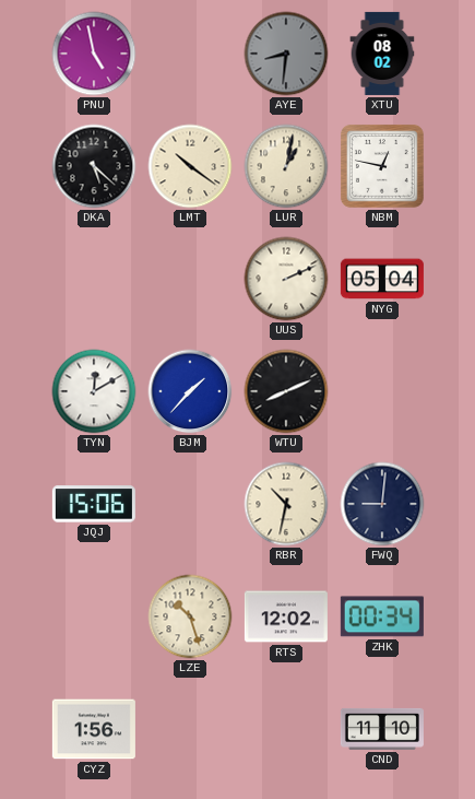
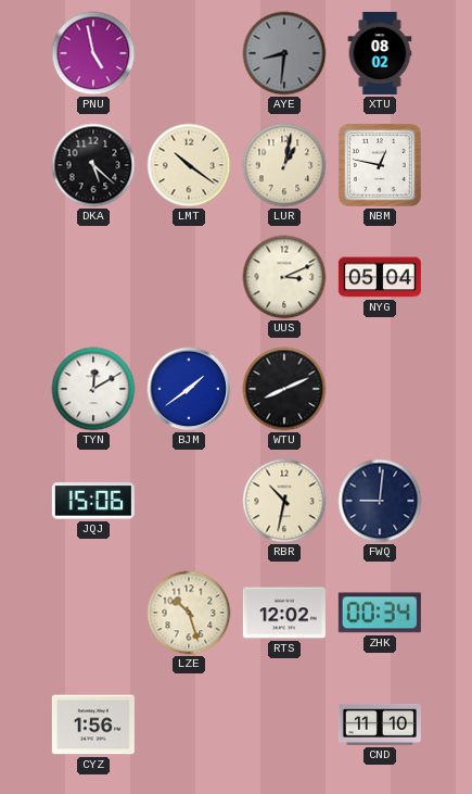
UUS: 2:11 -> 3:11
BJM: 1:37 -> 1:39
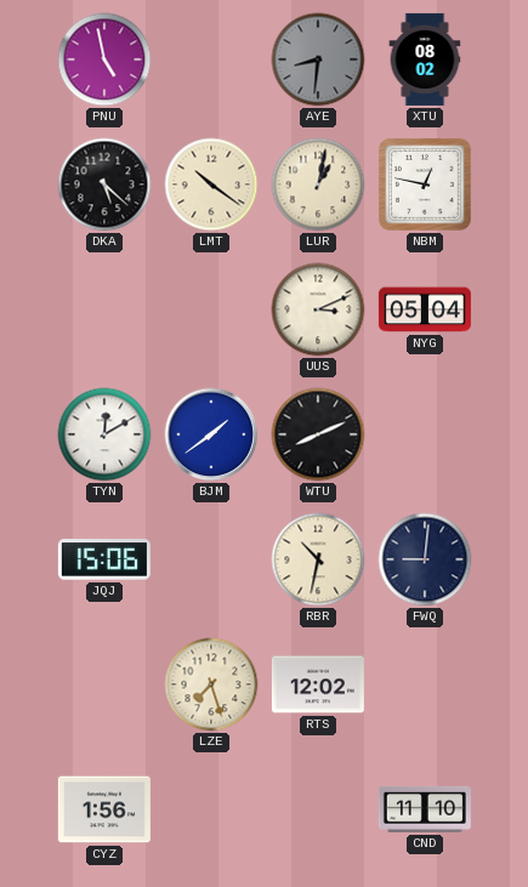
LZE: 10:27 -> 7:27
ZHK: 00:34 -> none
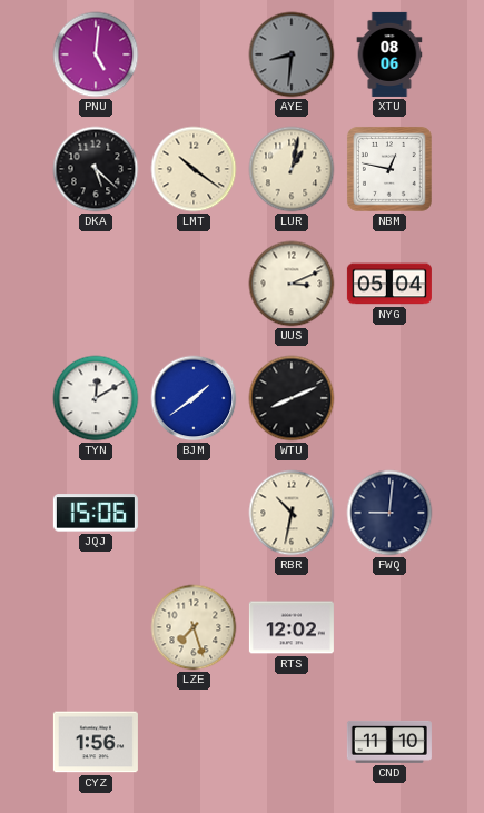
PNU: 4:58 -> 5:01
XTU: 08:02 -> 08:06
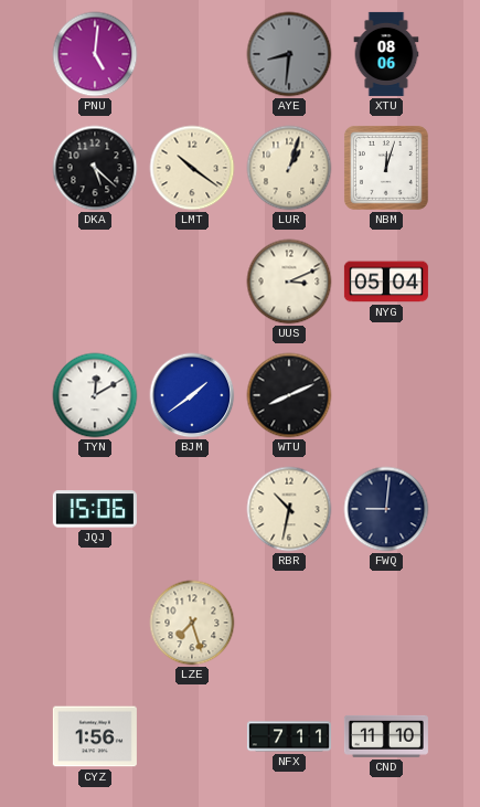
LUR: 1:02 -> 1:03
NBM: 12:47 -> 12:03
RTS: 12:02 -> none
NFX: none -> 7:11
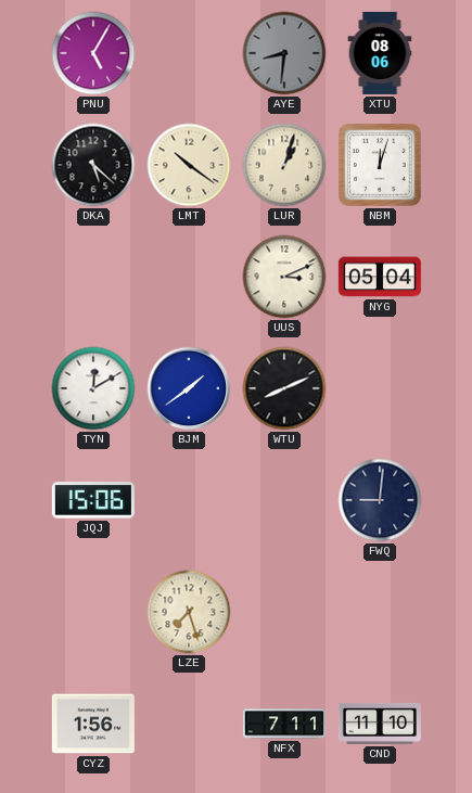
PNU: 5:01 -> 5:05
RBR: 10:32 -> none
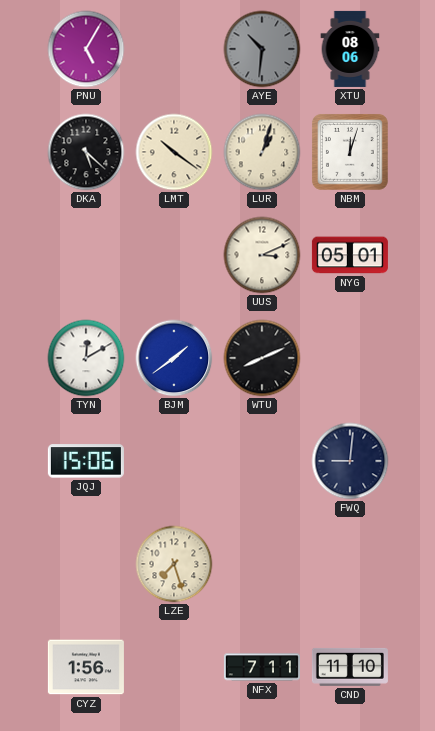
AYE: 8:31 -> 10:31
NYG: 05:04 -> 05:01
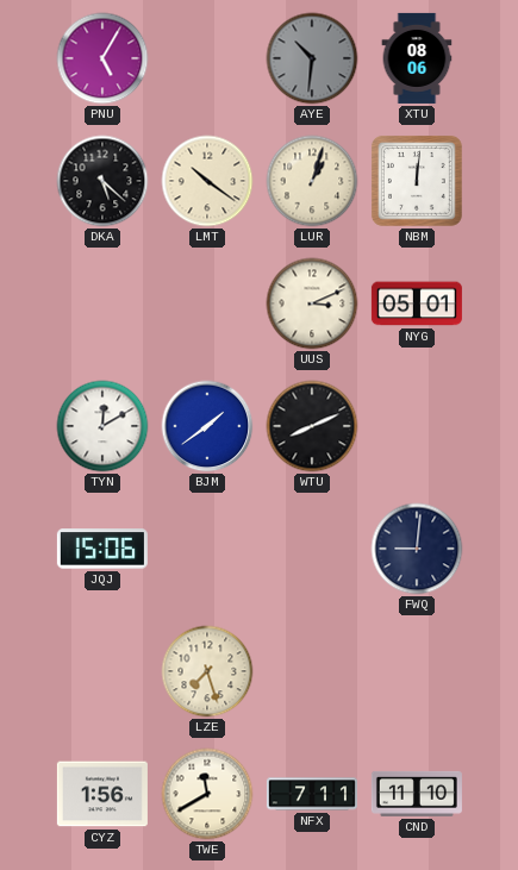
NBM: 12:03 -> 12:01
TWE: none -> 11:40
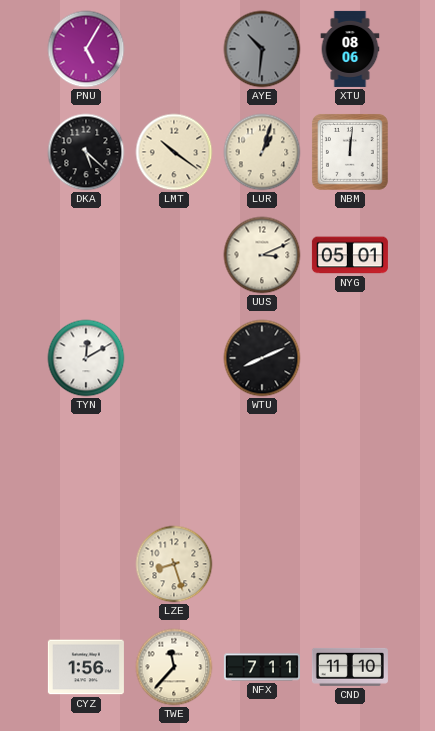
BJM: 1:39 -> none
JQJ: 15:06 -> none
FWQ: 9:01 -> none
LZE: 7:27 -> 8:27
TWE: 11:40 -> 11:37
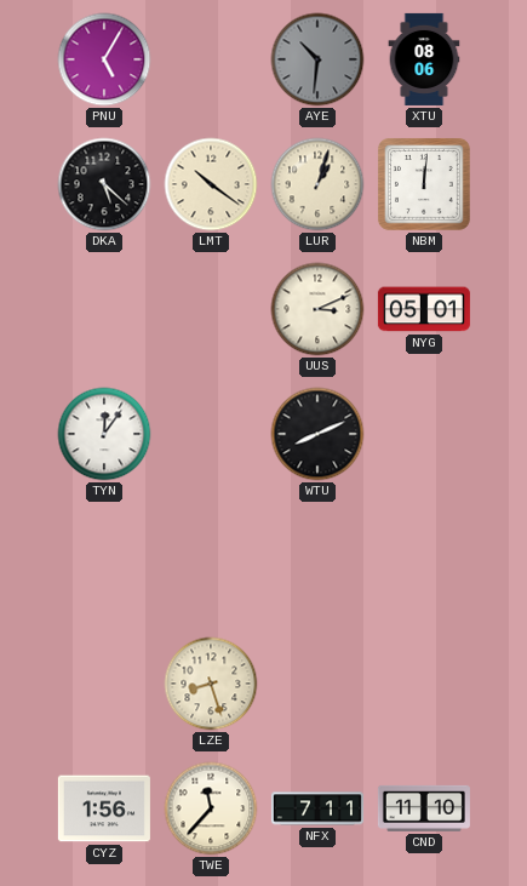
TYN: 12:10 -> 12:06
